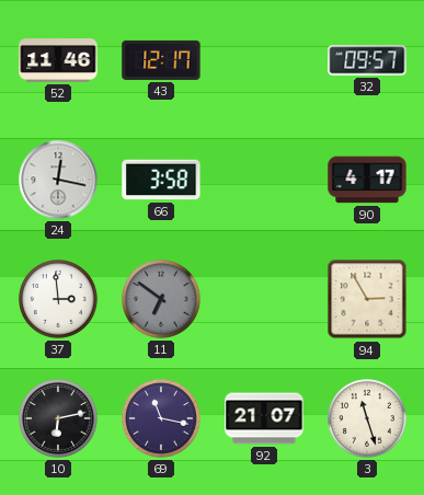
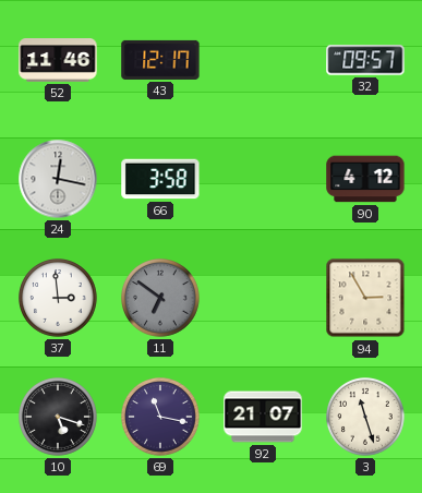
90: 4:17 -> 4:12
10: 6:13 -> 5:18
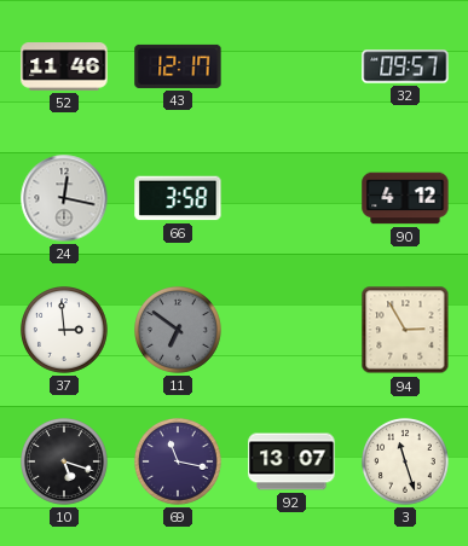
92: 21:07 -> 13:07
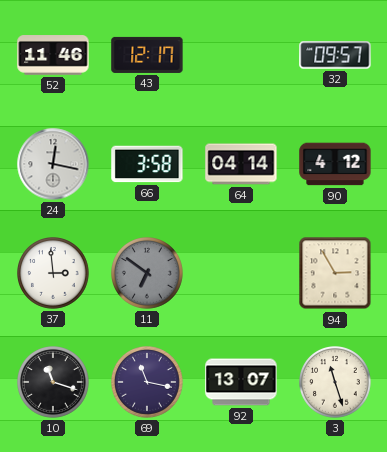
64: none -> 04:14
10: 5:18 -> 11:18
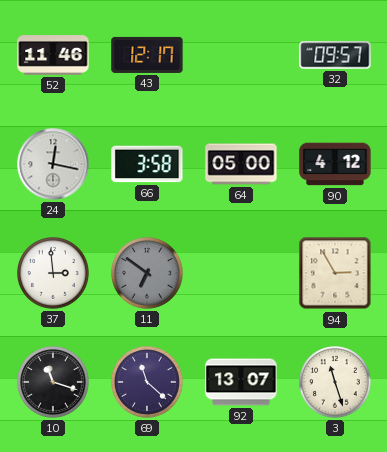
64: 04:14 -> 05:00
69: 11:17 -> 11:22
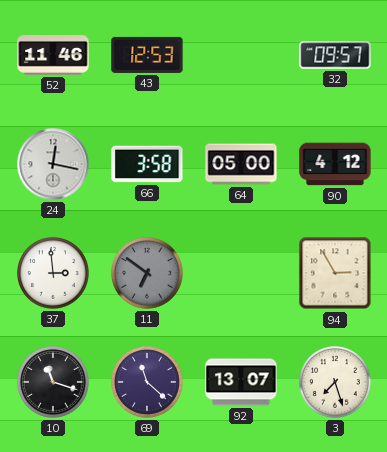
43: 12:17 -> 12:53
3: 11:27 -> 7:27
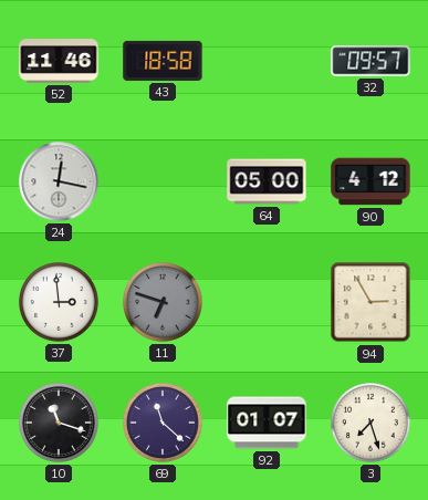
43: 12:53 -> 18:58
66: 3:58 -> none
11: 6:51 -> 6:48
92: 13:07 -> 01:07
